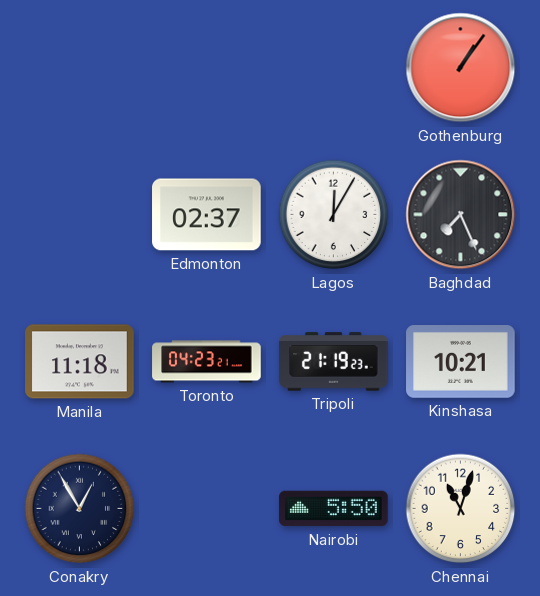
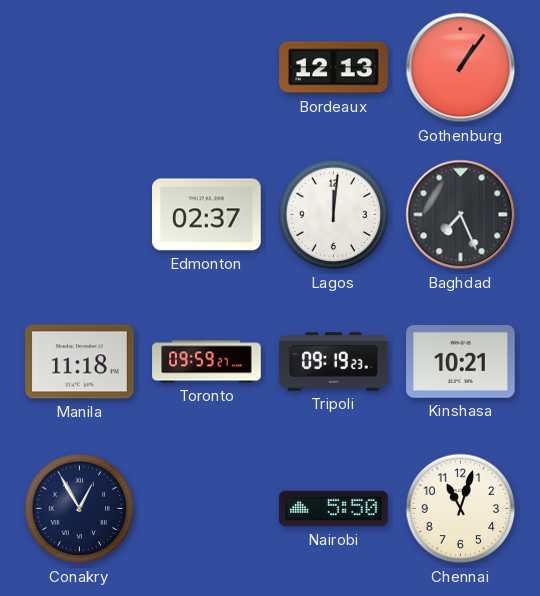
Bordeaux: none -> 12:13
Lagos: 12:05 -> 12:01
Toronto: 04:23 -> 09:59
Tripoli: 21:19 -> 09:19
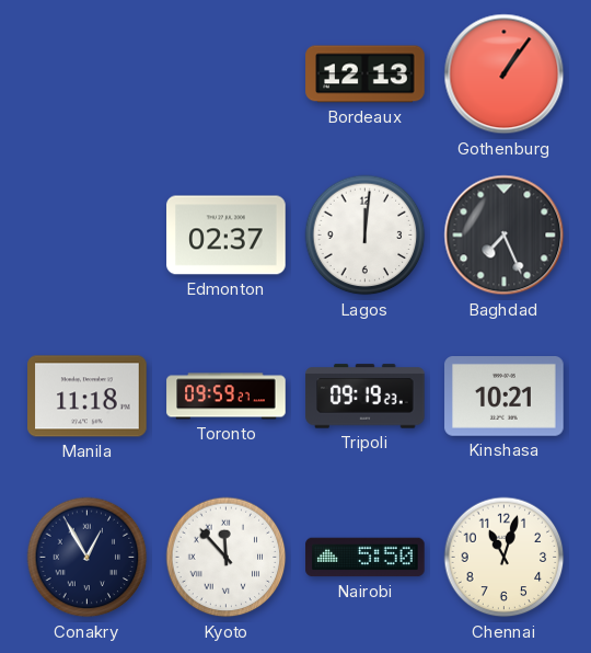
Kyoto: none -> 11:53
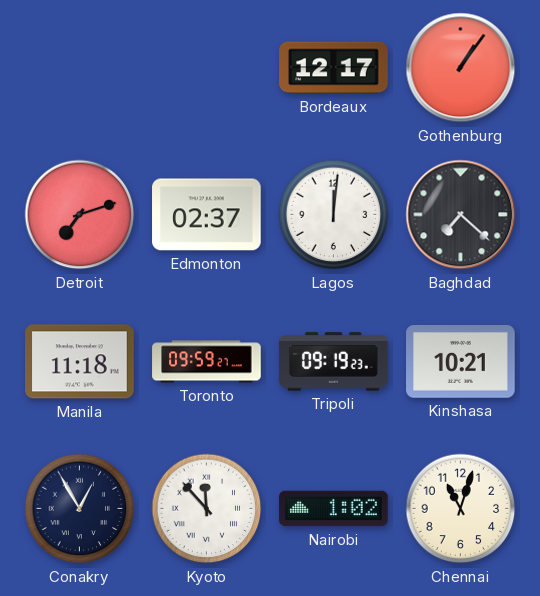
Bordeaux: 12:13 -> 12:17
Detroit: none -> 7:12
Baghdad: 7:26 -> 7:22
Nairobi: 5:50 -> 1:02
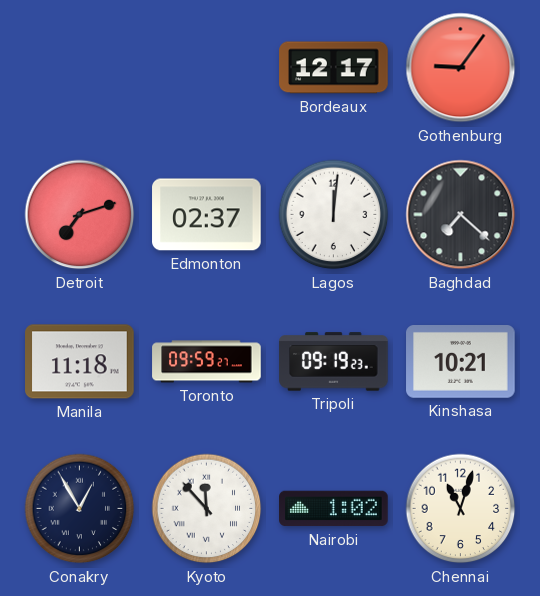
Gothenburg: 1:06 -> 9:06
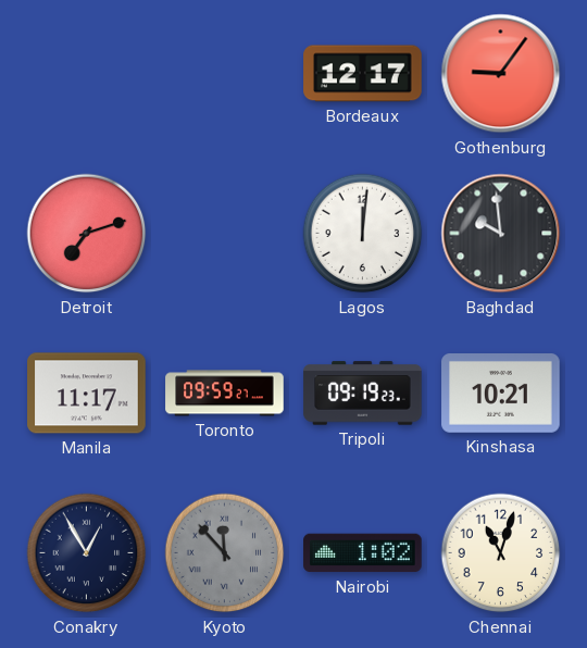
Edmonton: 02:37 -> none
Baghdad: 7:22 -> 9:59
Manila: 11:18 -> 11:17
Kyoto dial: white -> grey
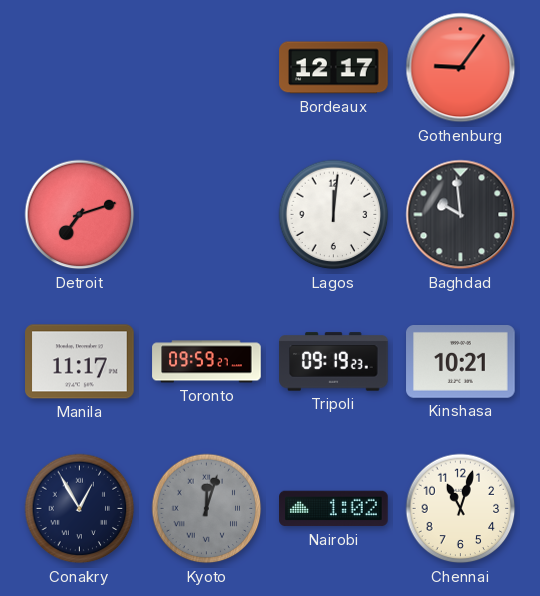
Kyoto: 11:53 -> 12:03
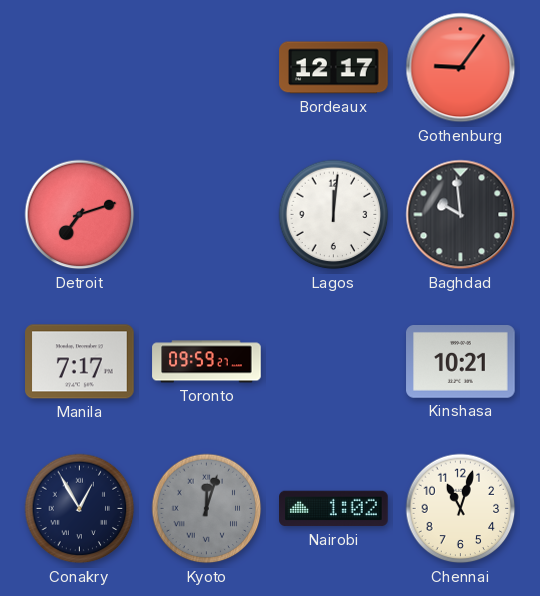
Manila: 11:17 -> 7:17
Tripoli: 09:19 -> none
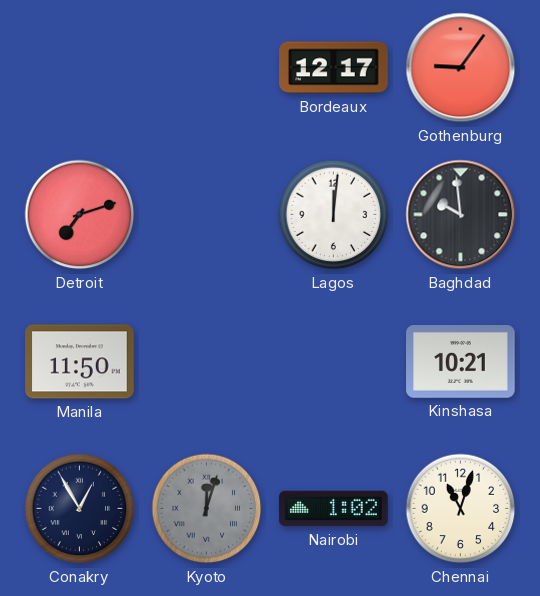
Manila: 7:17 -> 11:50
Toronto: 09:59 -> none
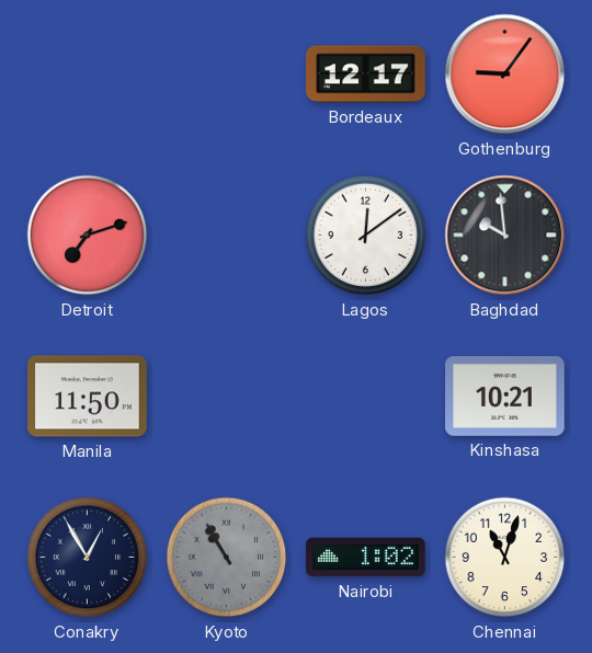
Lagos: 12:01 -> 12:09
Kyoto: 12:03 -> 10:55
